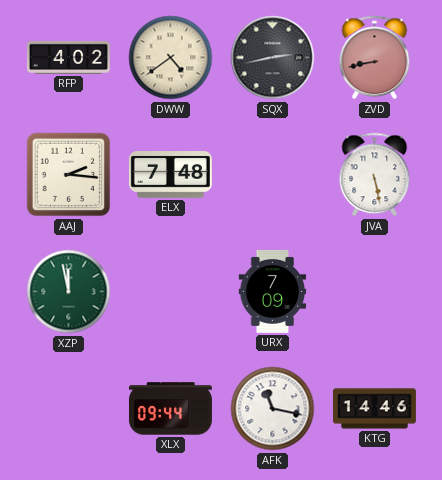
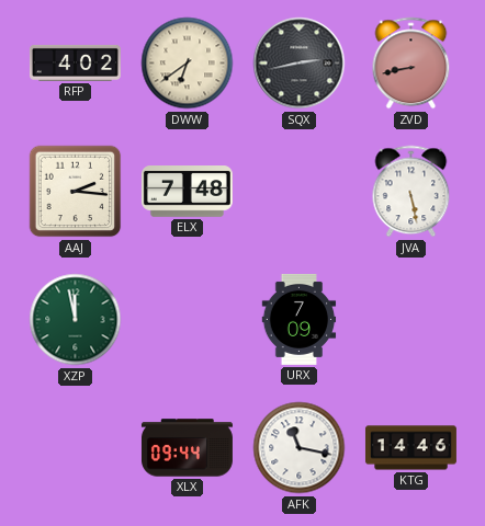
DWW: 4:39 -> 6:39
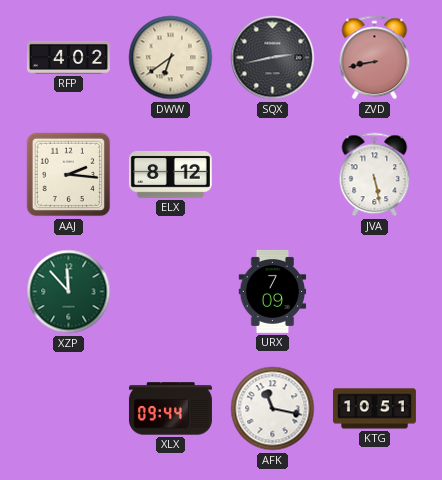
ELX: 7:48 -> 8:12
XZP: 11:58 -> 11:53
KTG: 14:46 -> 10:51
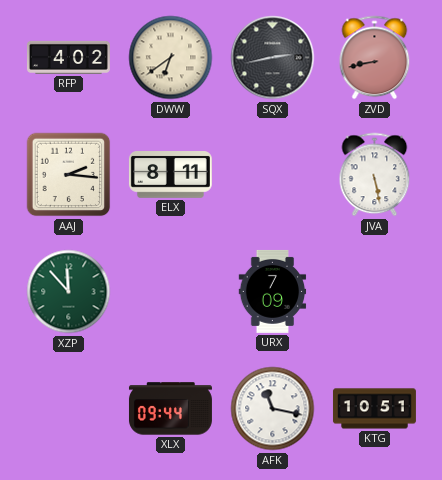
ELX: 8:12 -> 8:11
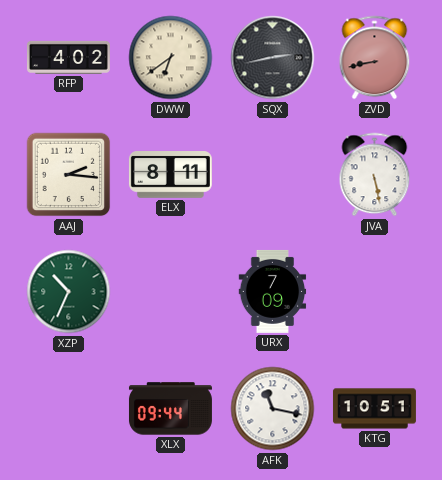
XZP: 11:53 -> 10:34
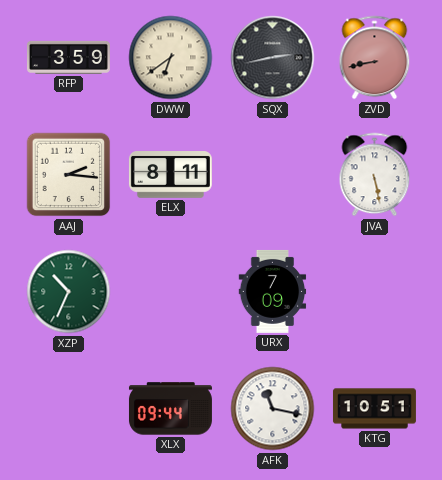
RFP: 4:02 -> 3:59
